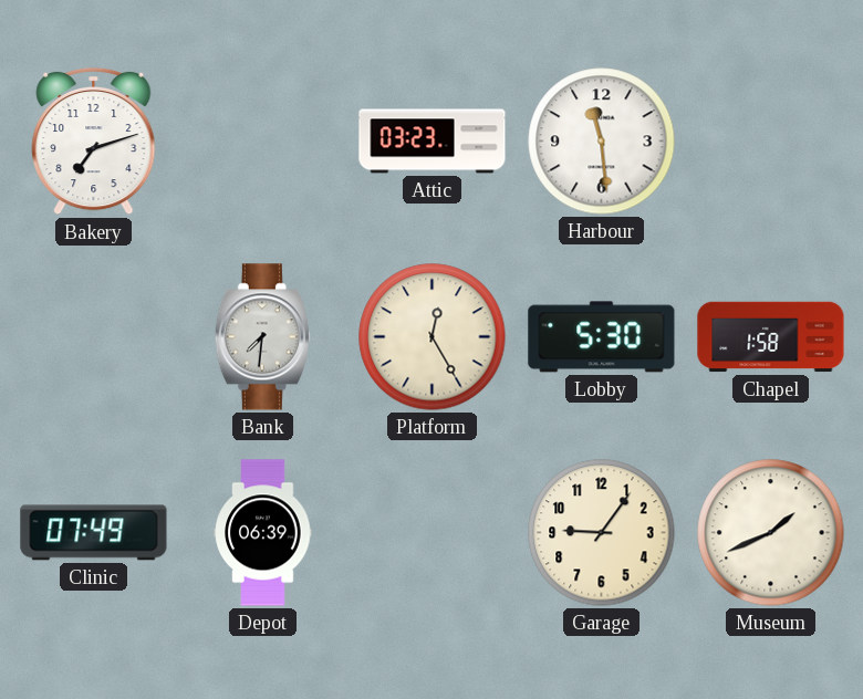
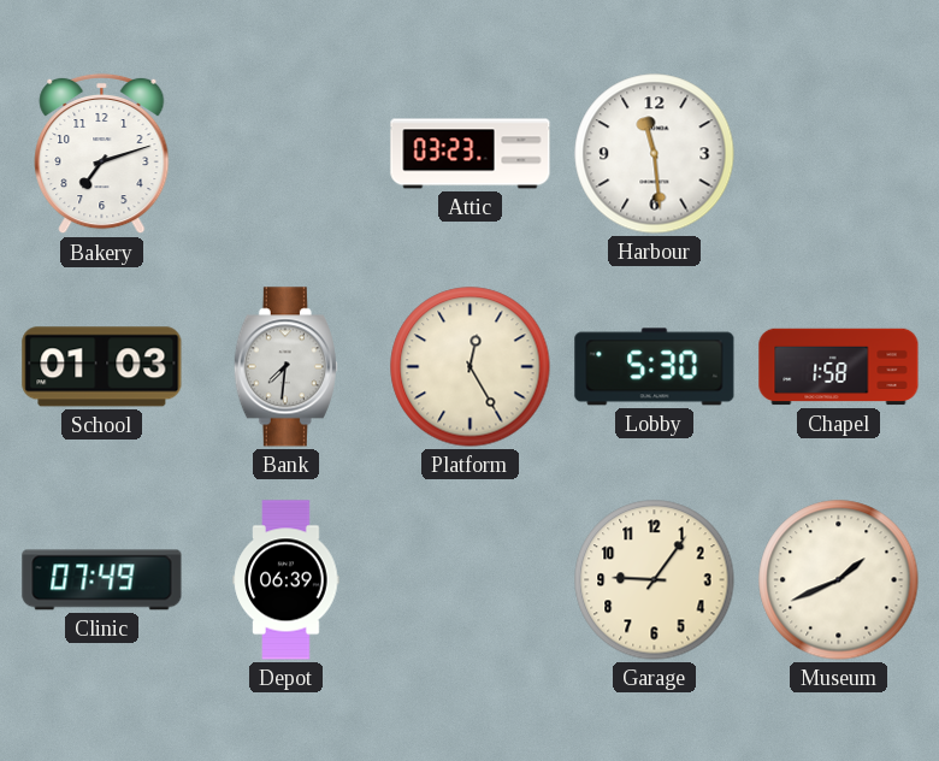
School: none -> 01:03
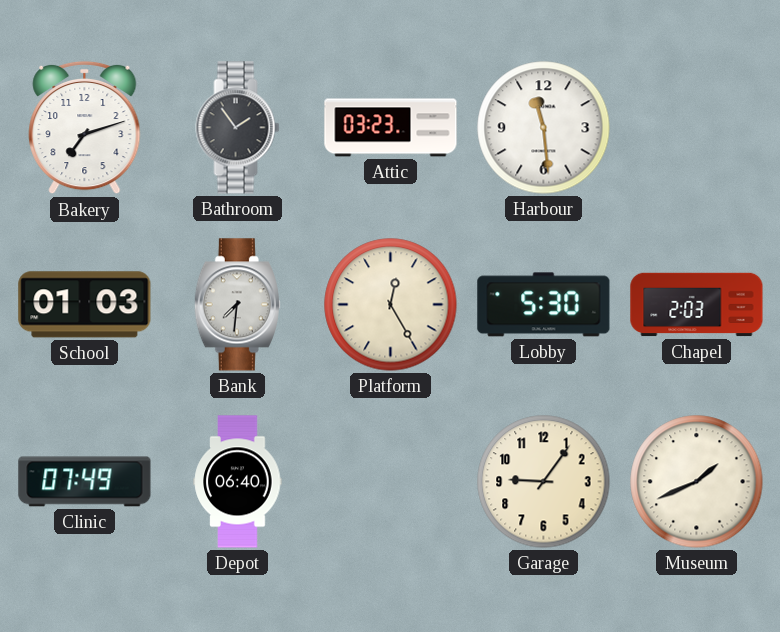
Bathroom: none -> 1:54
Chapel: 1:58 -> 2:03
Depot: 06:39 -> 06:40
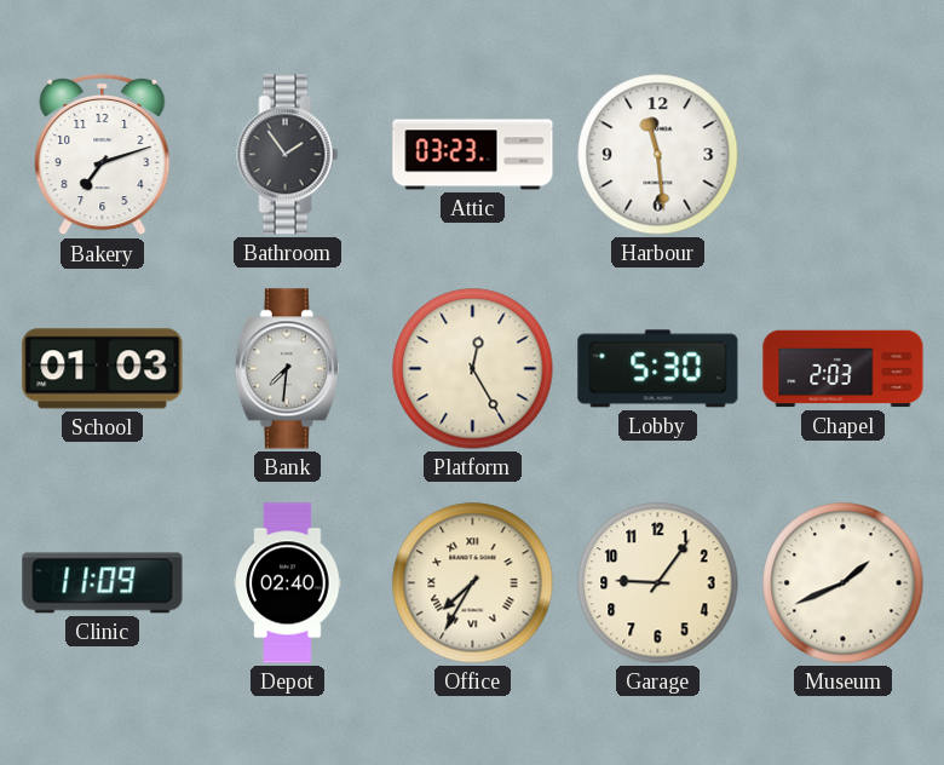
Clinic: 07:49 -> 11:09
Depot: 06:40 -> 02:40
Office: none -> 7:35
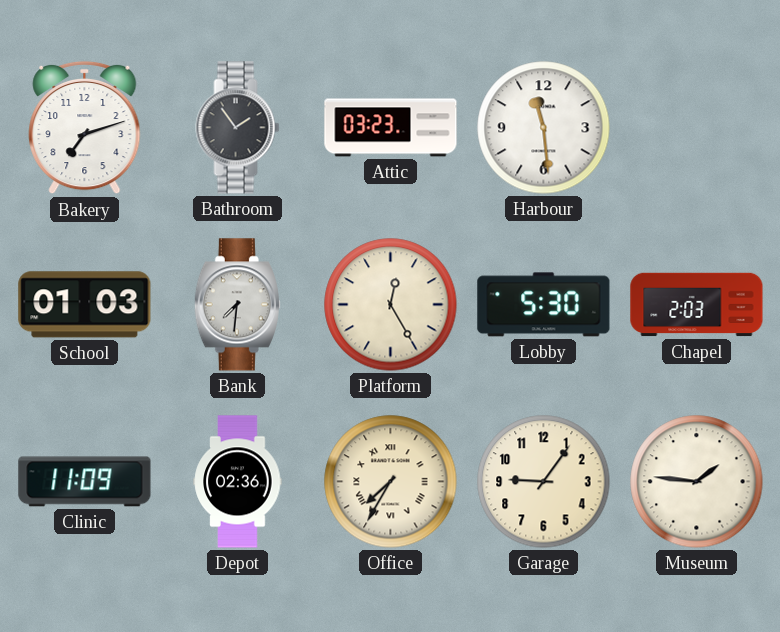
Depot: 02:40 -> 02:36
Museum: 1:41 -> 1:46
